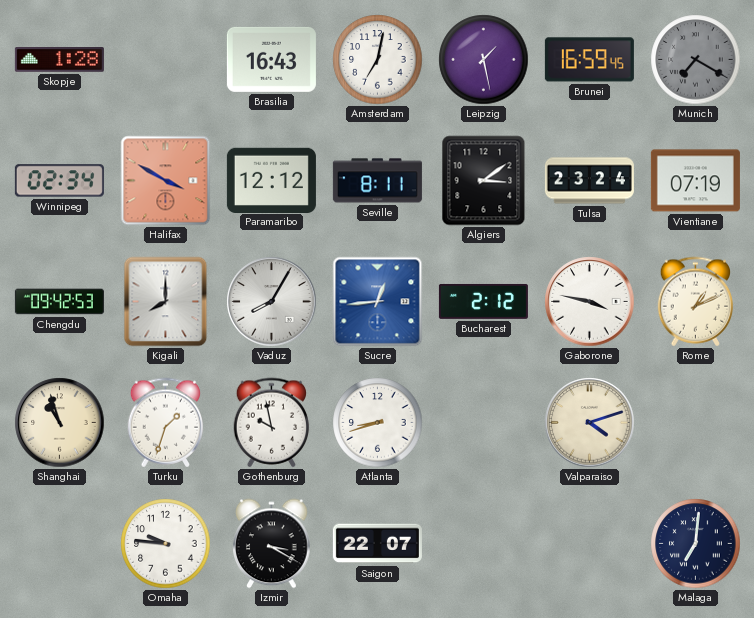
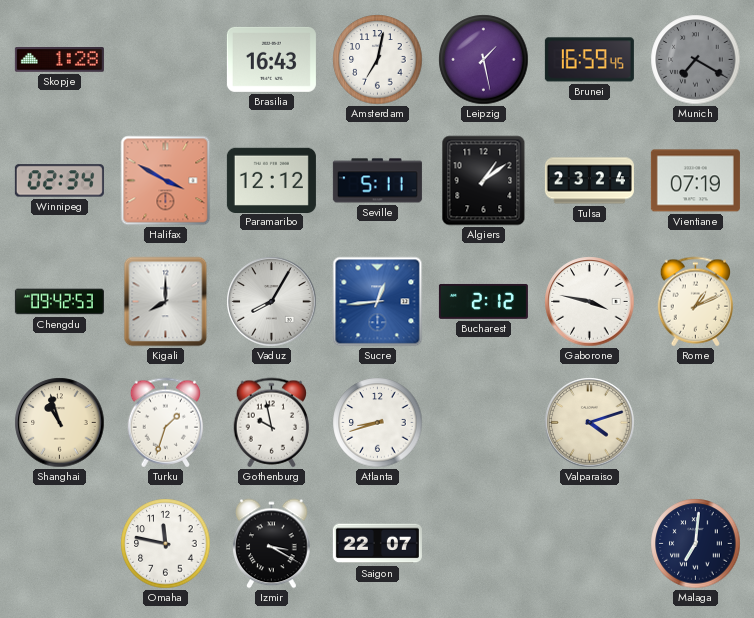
Seville: 8:11 -> 5:11
Algiers: 3:09 -> 1:09
Omaha: 9:46 -> 11:47
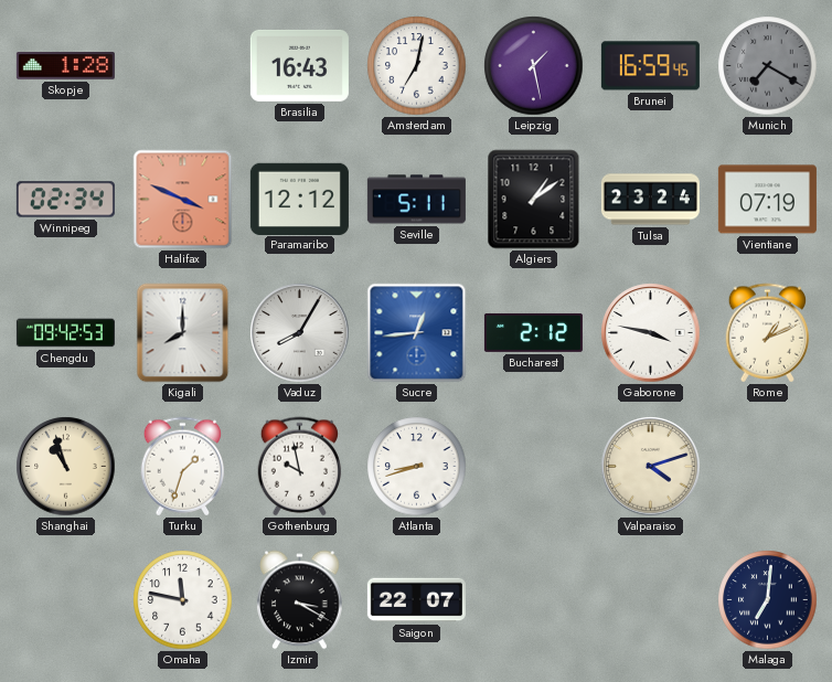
Halifax: 3:50 -> 3:49
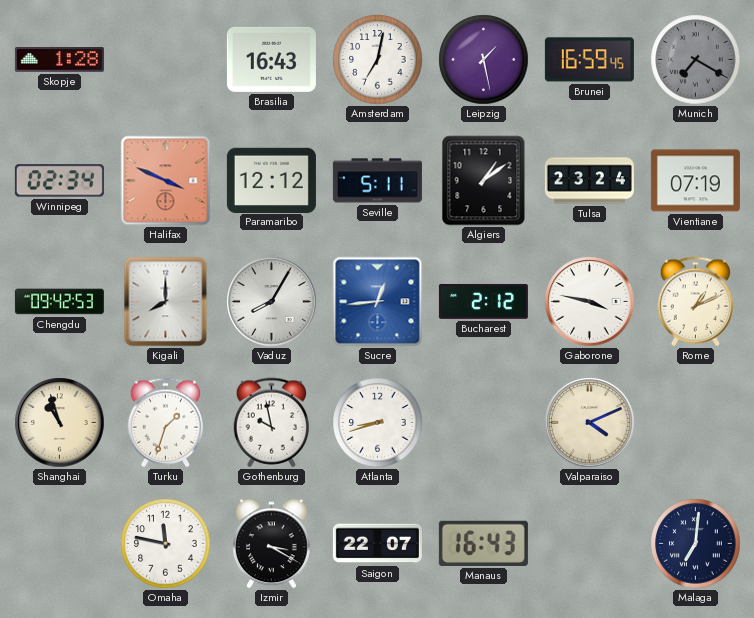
Valparaiso: 4:12 -> 4:11
Manaus: none -> 16:43
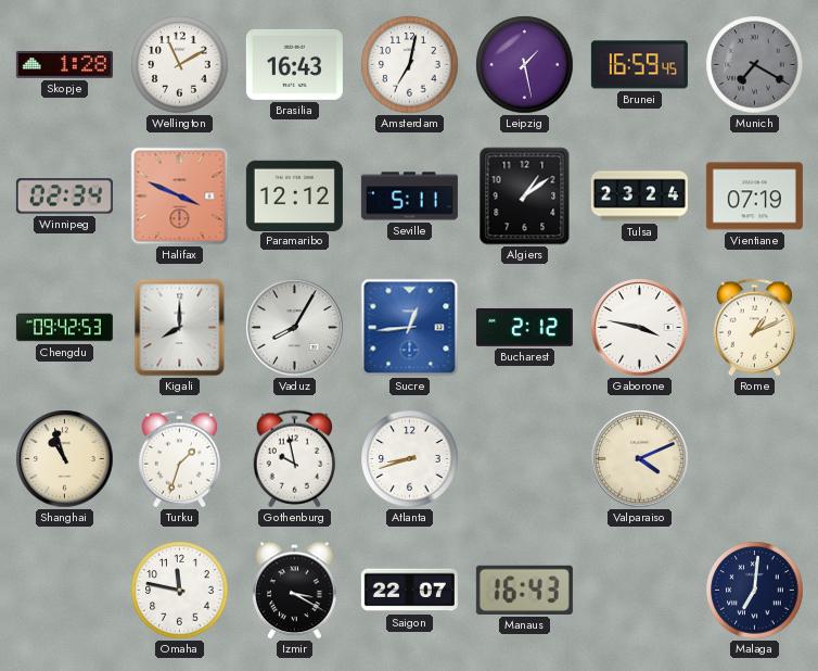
Wellington: none -> 11:10
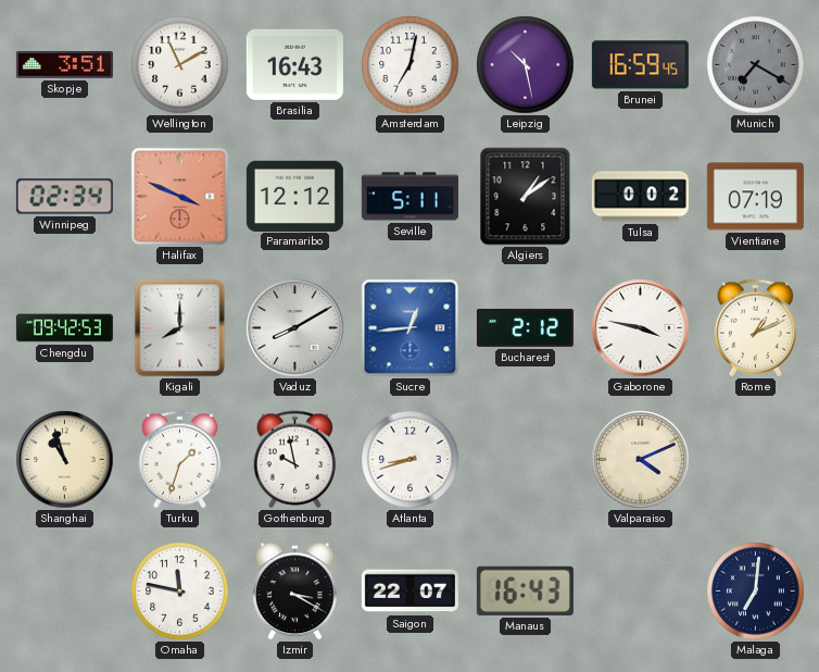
Skopje: 1:28 -> 3:51
Leipzig: 1:28 -> 10:28
Tulsa: 23:24 -> 0:02
Vaduz: 8:05 -> 8:10
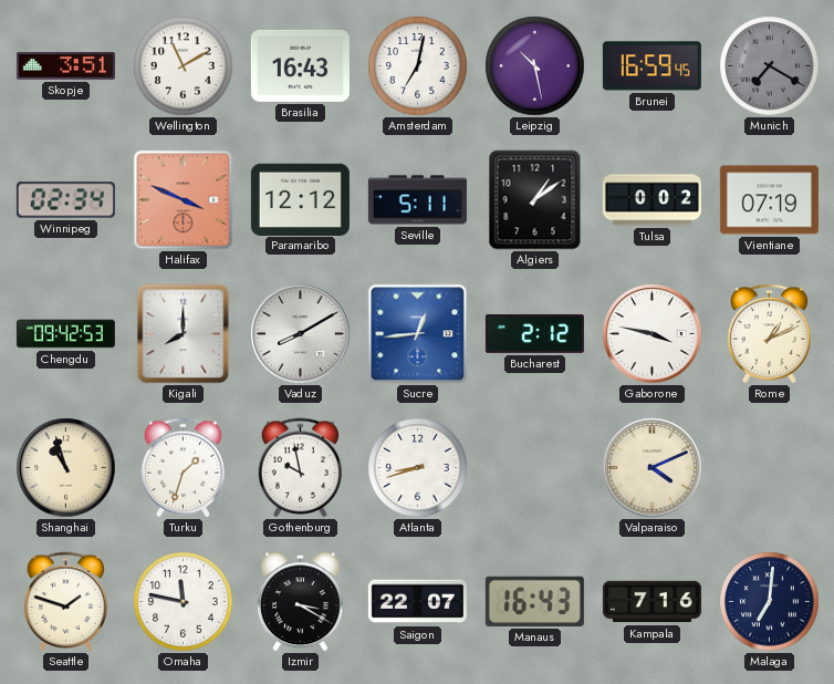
Seattle: none -> 1:48
Kampala: none -> 7:16
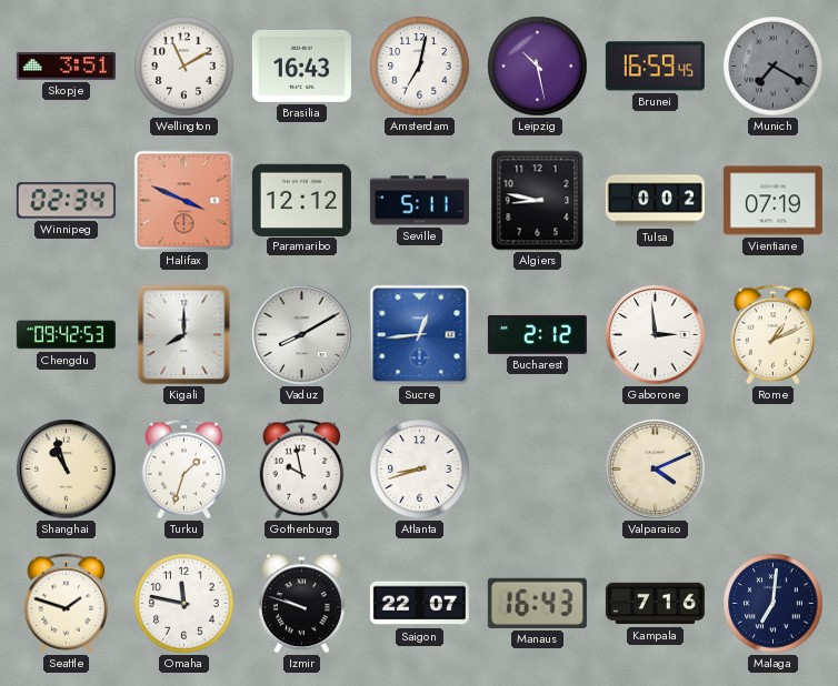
Algiers: 1:09 -> 8:47
Gaborone: 3:47 -> 2:59
Izmir: 3:20 -> 9:48
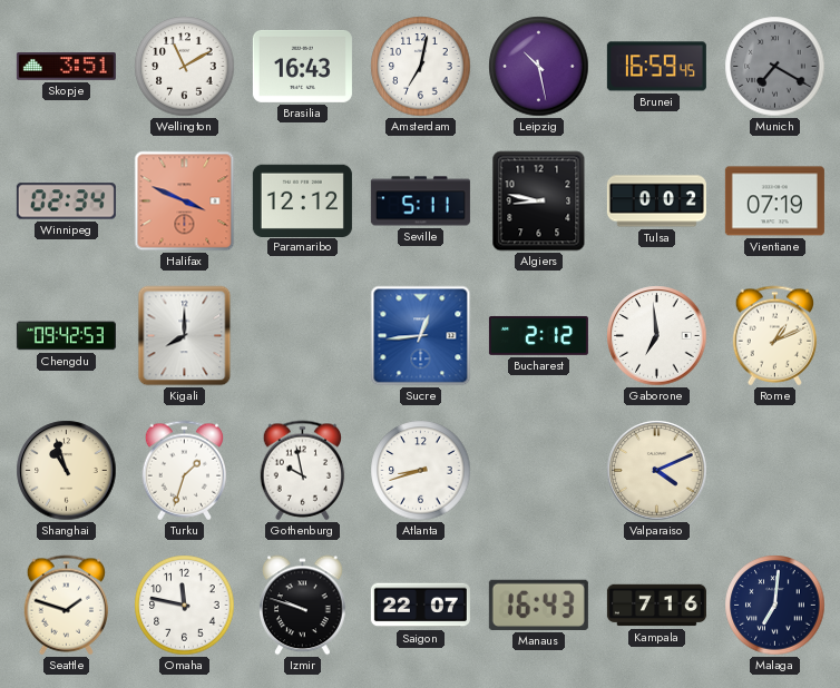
Vaduz: 8:10 -> none
Gaborone: 2:59 -> 6:59
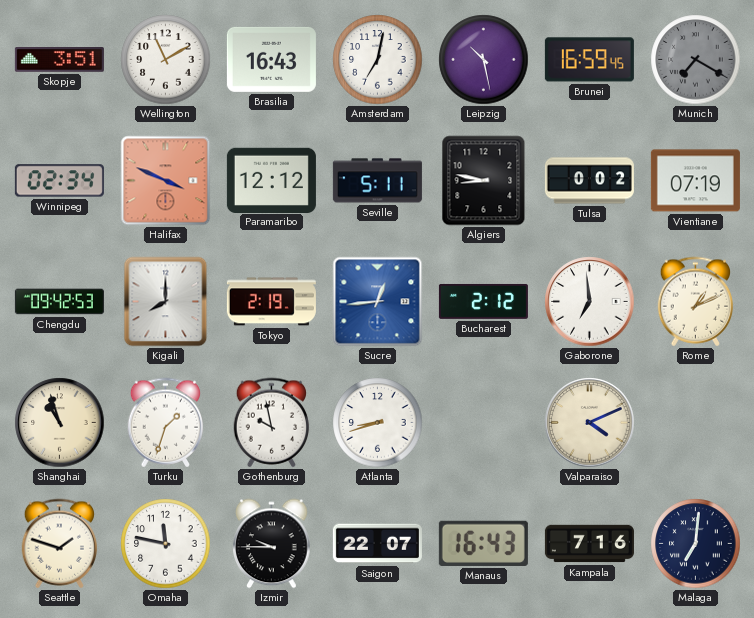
Tokyo: none -> 2:19
Izmir: 9:48 -> 9:45
